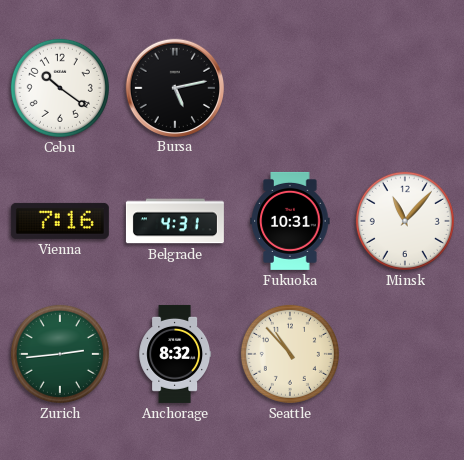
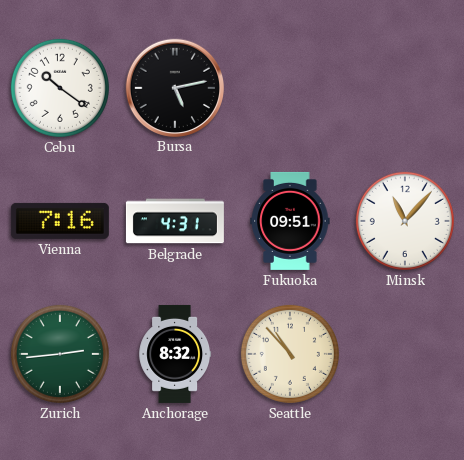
Fukuoka: 10:31 -> 09:51
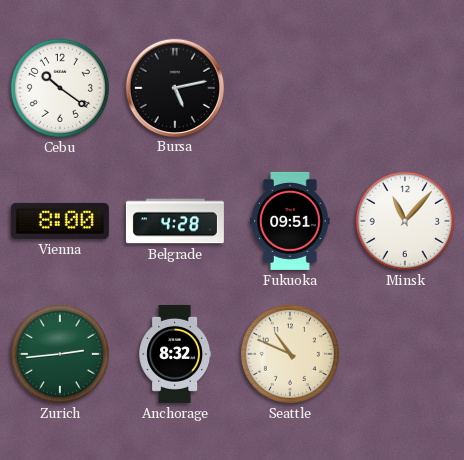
Vienna: 7:16 -> 8:00
Belgrade: 4:31 -> 4:28
Seattle: 10:53 -> 10:49
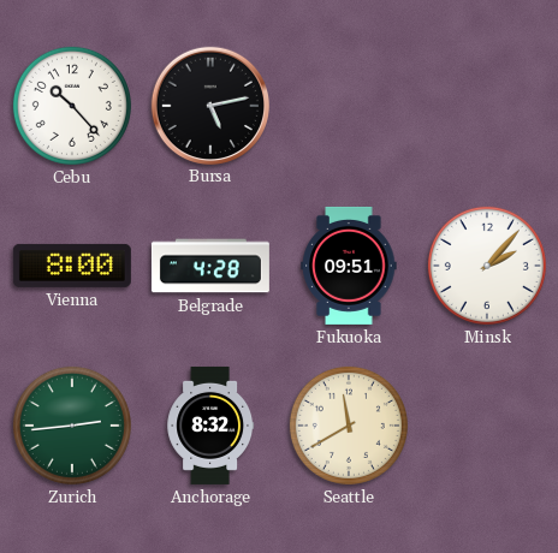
Cebu: 10:21 -> 10:23
Minsk: 11:07 -> 2:07
Seattle: 10:49 -> 11:40
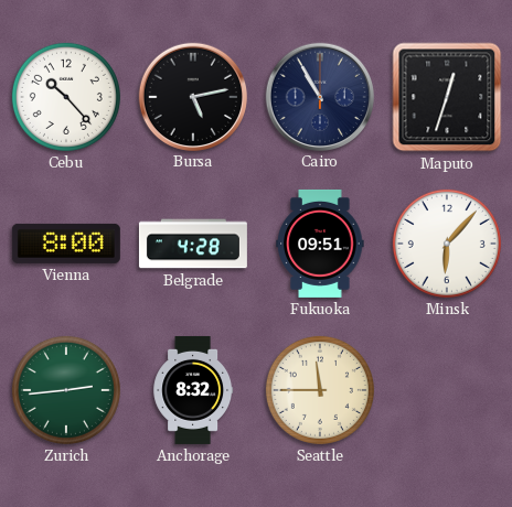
Cairo: none -> 10:55
Maputo: none -> 12:33
Minsk: 2:07 -> 6:07
Seattle: 11:40 -> 11:45
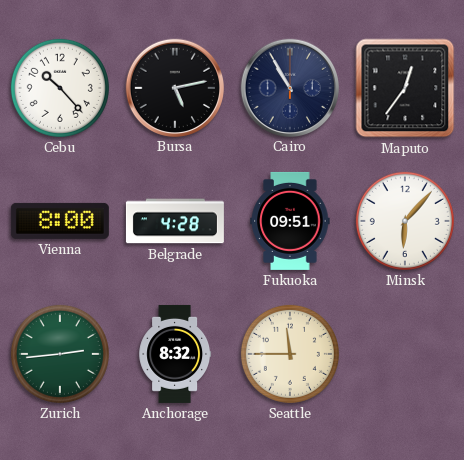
Maputo: 12:33 -> 12:36
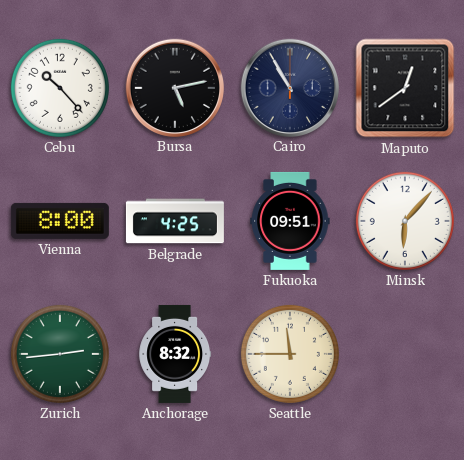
Maputo: 12:36 -> 12:39
Belgrade: 4:28 -> 4:25
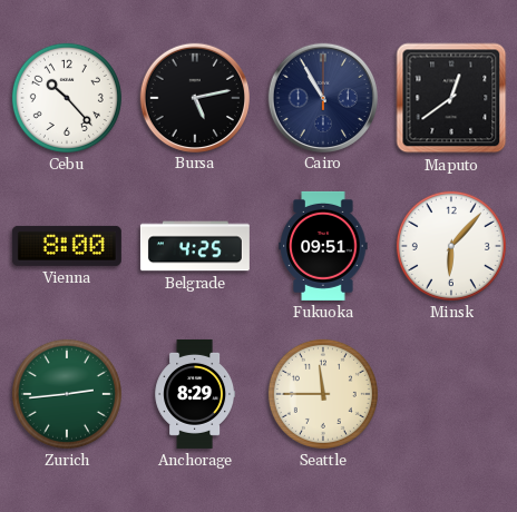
Anchorage: 8:32 -> 8:29
